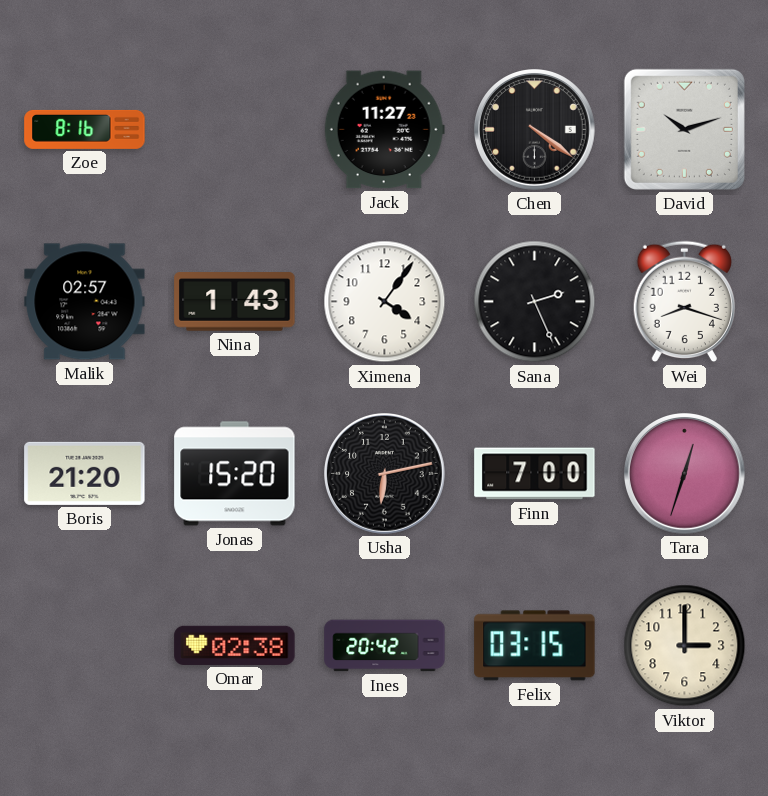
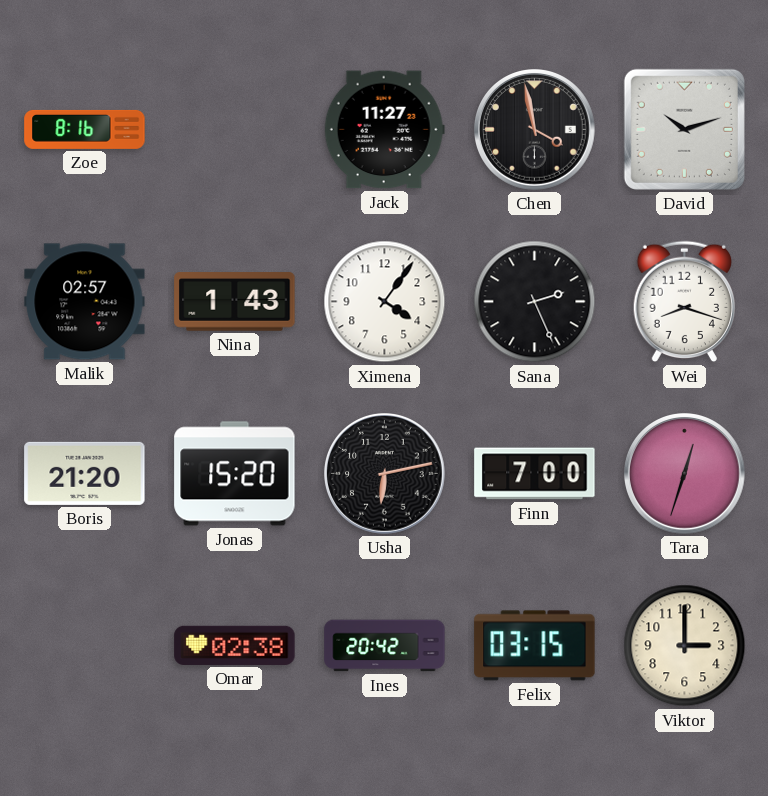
Chen: 4:21 -> 3:58
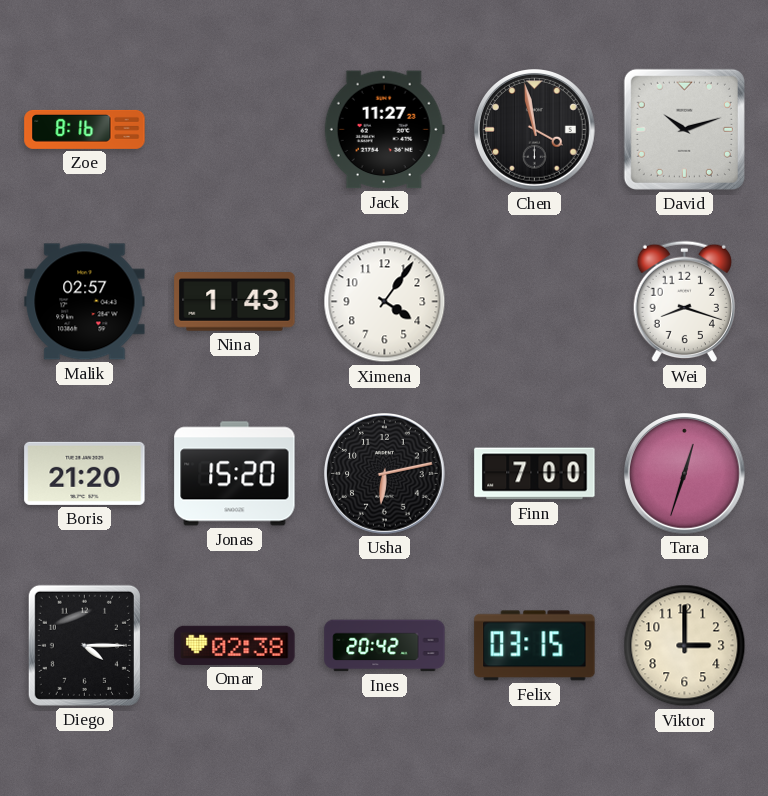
Sana: 2:26 -> none
Diego: none -> 4:15
